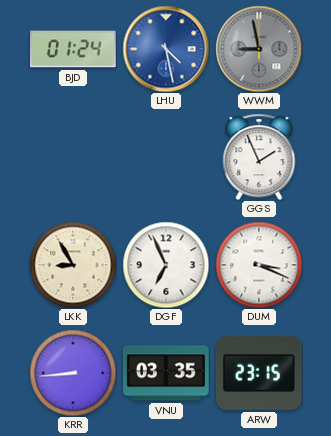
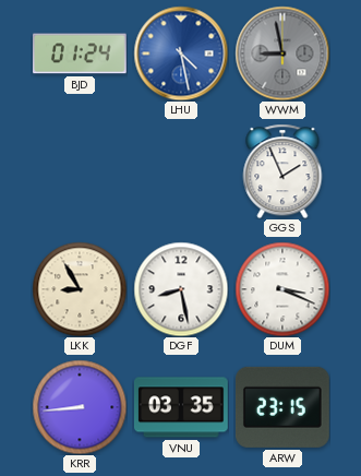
DGF: 6:56 -> 8:28
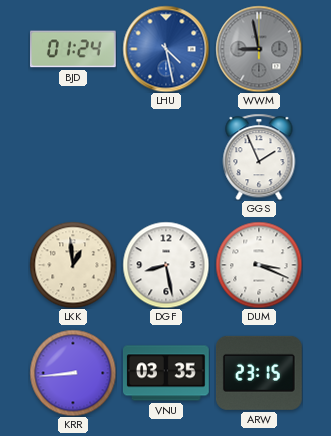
LKK: 8:55 -> 12:59
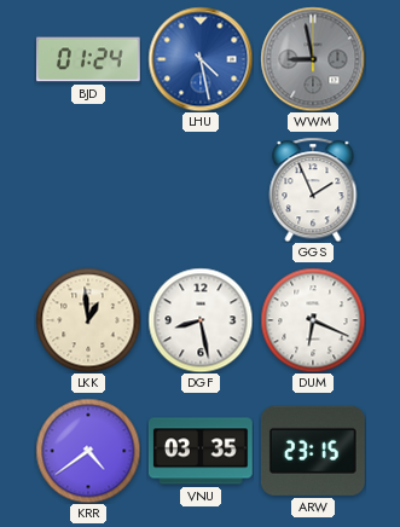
DUM: 3:19 -> 6:19
KRR: 8:44 -> 4:39
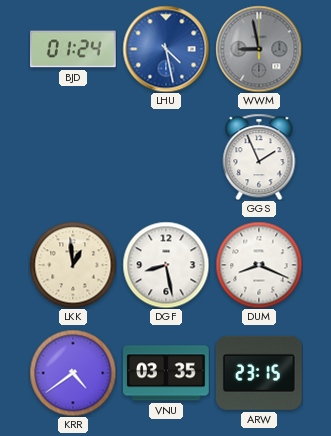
DUM: 6:19 -> 8:19
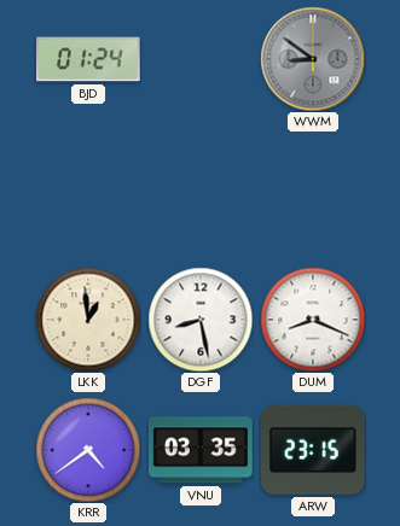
LHU: 4:28 -> none
WWM: 8:58 -> 8:51
GGS: 1:56 -> none
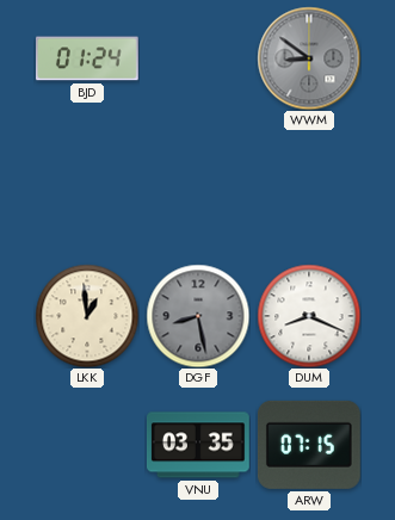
DGF dial: white -> grey
KRR: 4:39 -> none
ARW: 23:15 -> 07:15
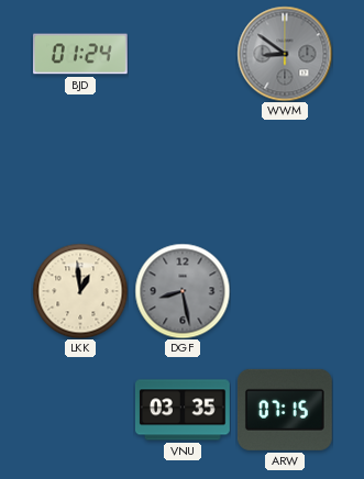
DUM: 8:19 -> none
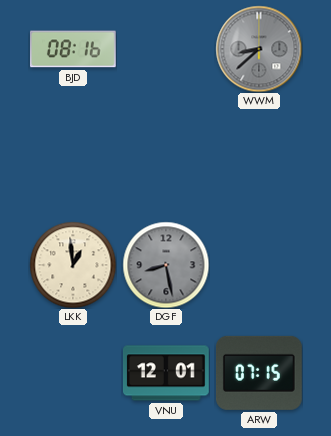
BJD: 01:24 -> 08:16
WWM: 8:51 -> 8:38
VNU: 03:35 -> 12:01
